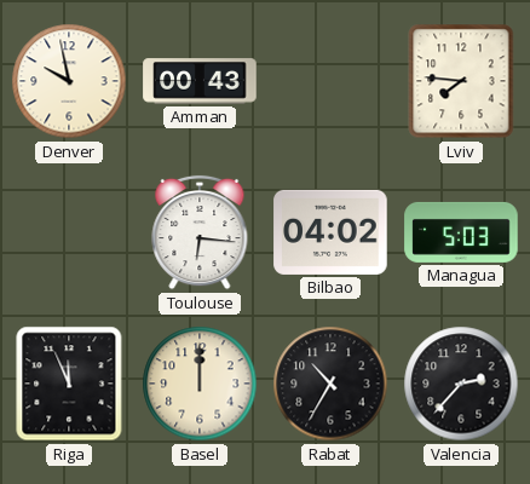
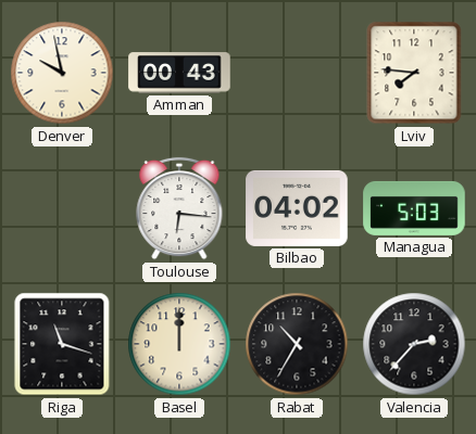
Riga: 11:56 -> 11:18
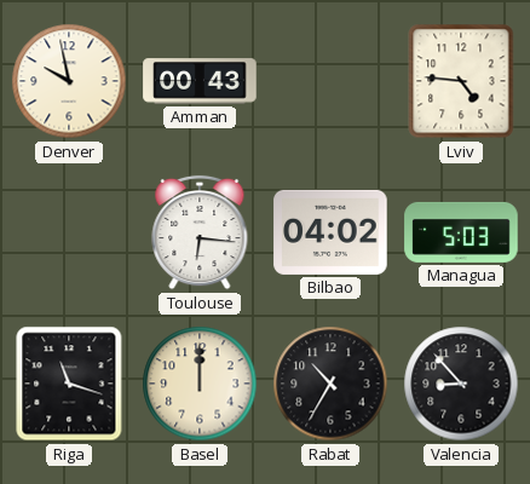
Lviv: 7:46 -> 4:46
Valencia: 2:37 -> 8:53
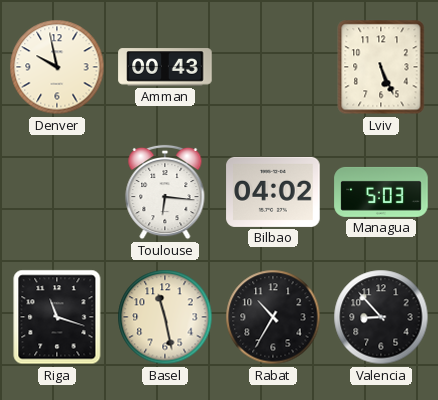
Lviv: 4:46 -> 5:26
Basel: 12:00 -> 11:28
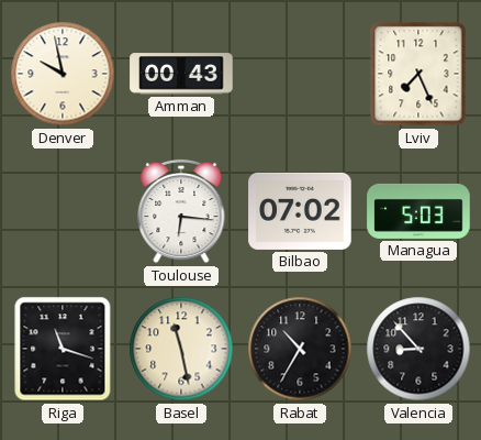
Lviv: 5:26 -> 7:26
Bilbao: 04:02 -> 07:02
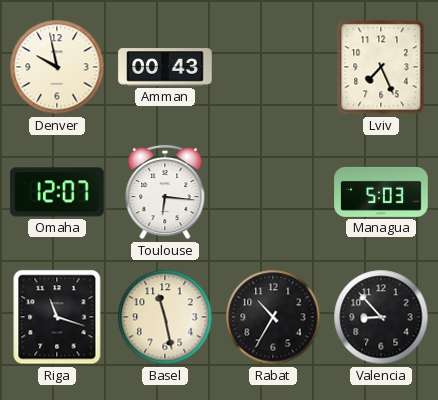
Omaha: none -> 12:07
Bilbao: 07:02 -> none
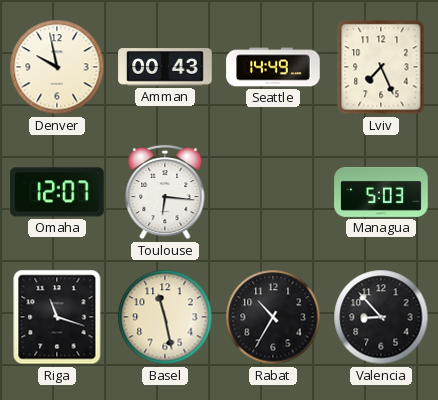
Seattle: none -> 14:49
